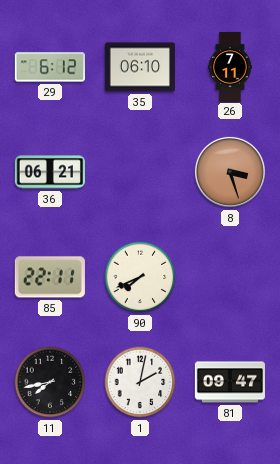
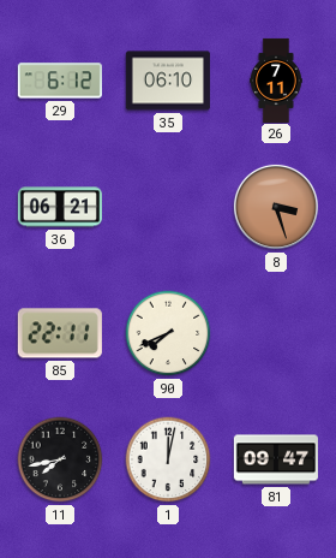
1: 2:02 -> 12:02
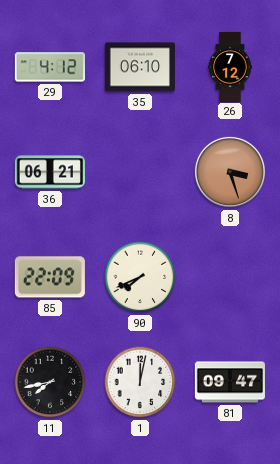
29: 6:12 -> 4:12
26: 7:11 -> 7:12
85: 22:11 -> 22:09
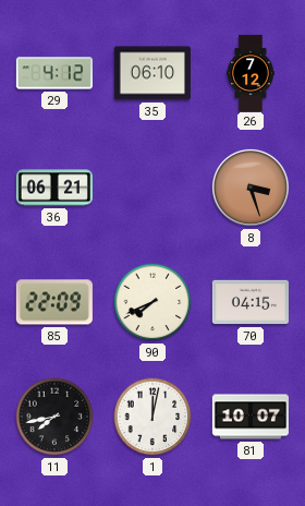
70: none -> 04:15
81: 09:47 -> 10:07
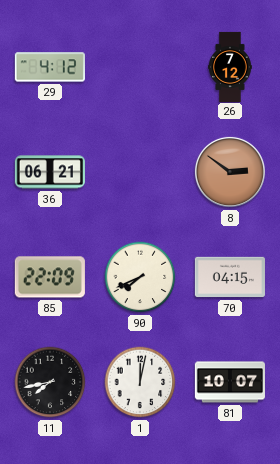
35: 06:10 -> none
8: 3:27 -> 2:51
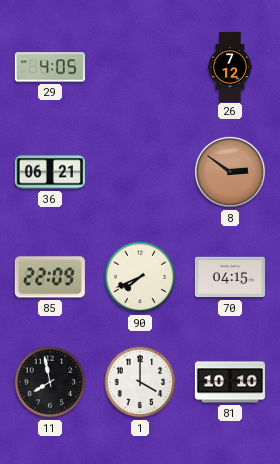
29: 4:12 -> 4:05
11: 7:43 -> 7:58
1: 12:02 -> 4:00
81: 10:07 -> 10:10
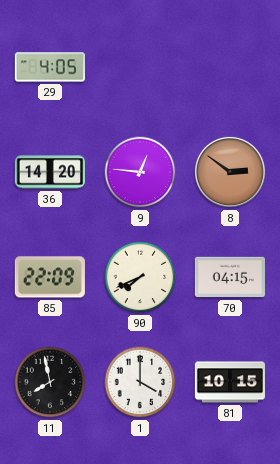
26: 7:12 -> none
36: 06:21 -> 14:20
9: none -> 12:46
81: 10:10 -> 10:15
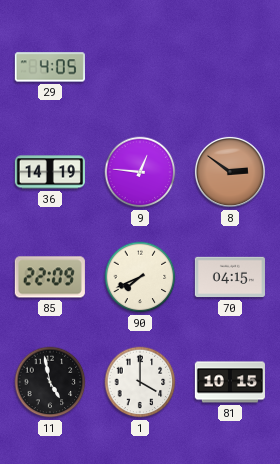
36: 14:20 -> 14:19
11: 7:58 -> 4:58
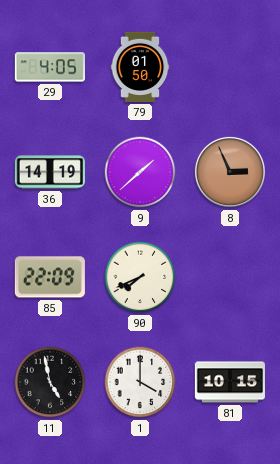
79: none -> 01:50
9: 12:46 -> 1:38
8: 2:51 -> 2:56
70: 04:15 -> none
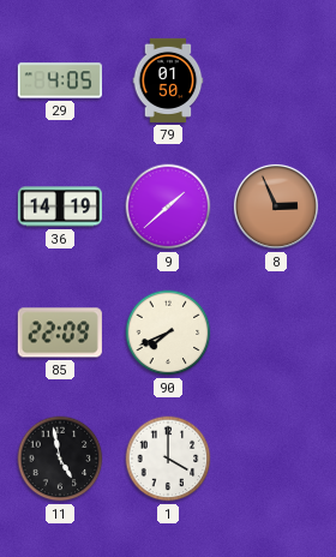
81: 10:15 -> none
